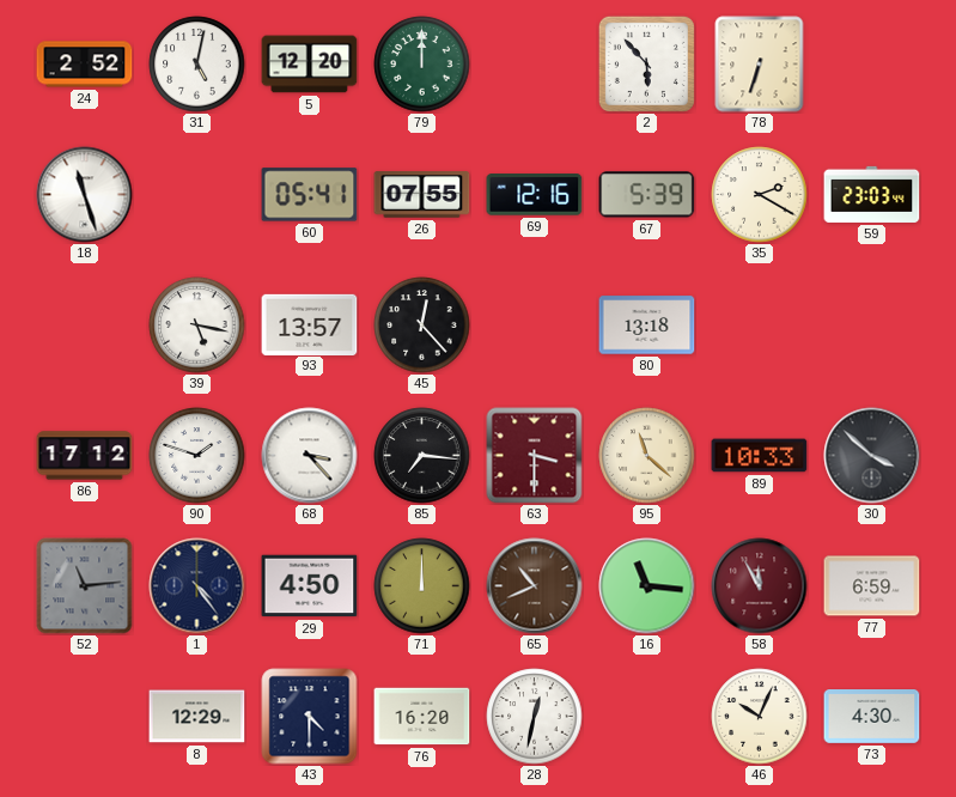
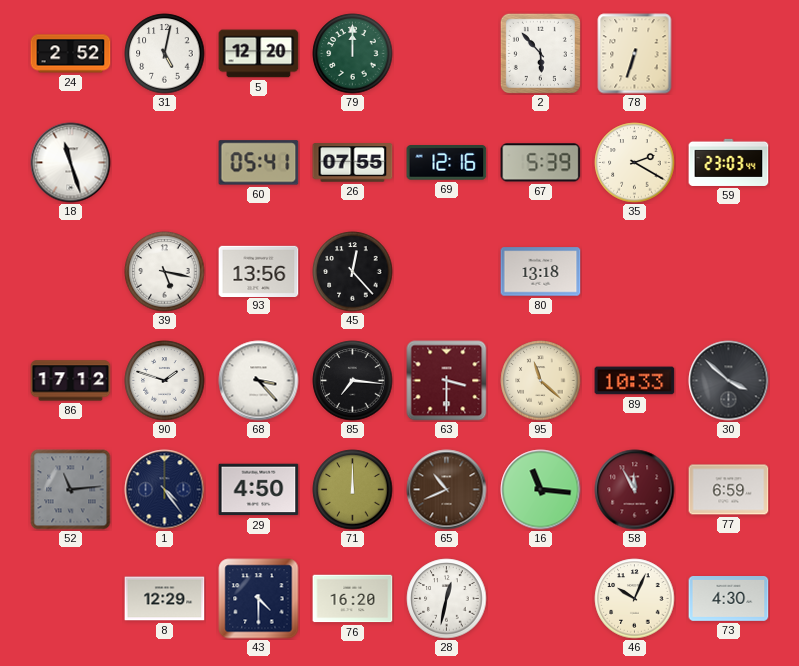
93: 13:57 -> 13:56
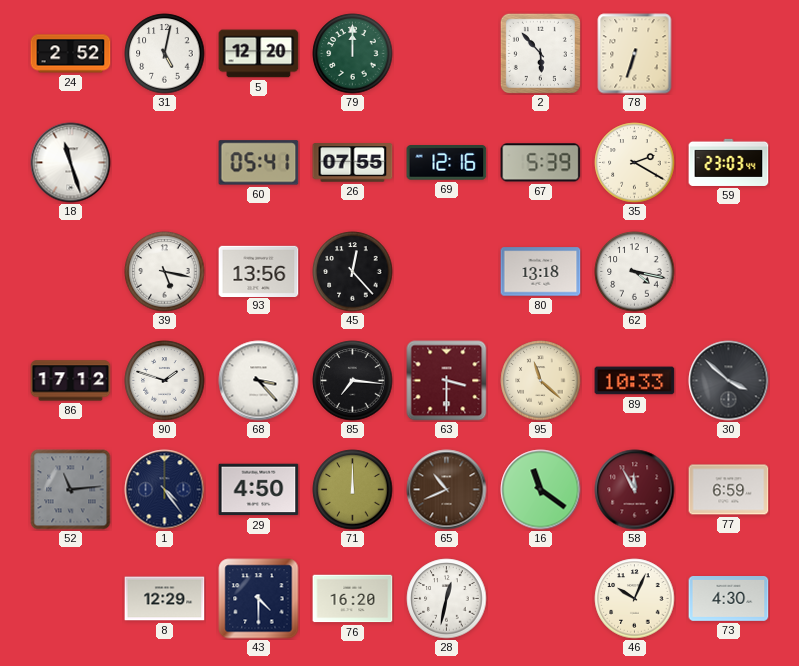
62: none -> 4:17
16: 11:16 -> 11:21
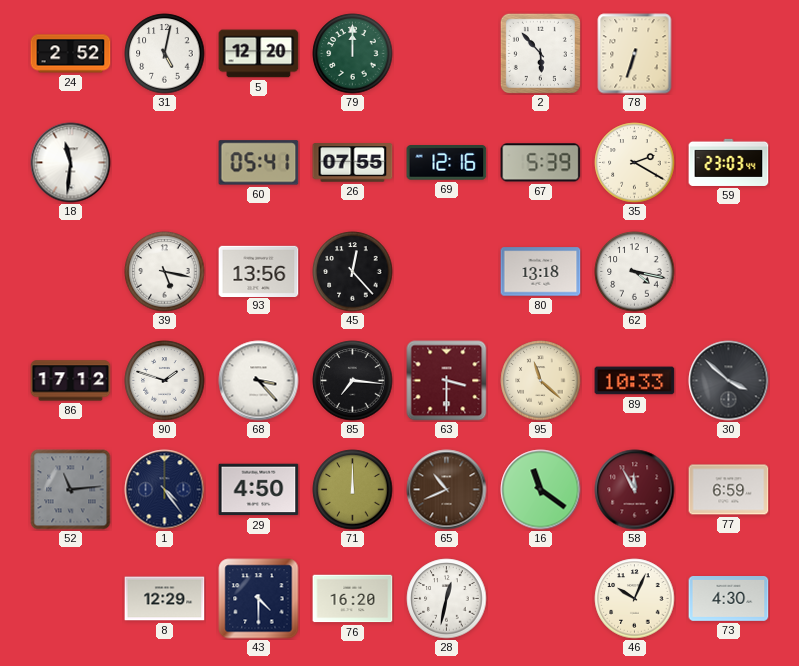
18: 11:27 -> 11:31
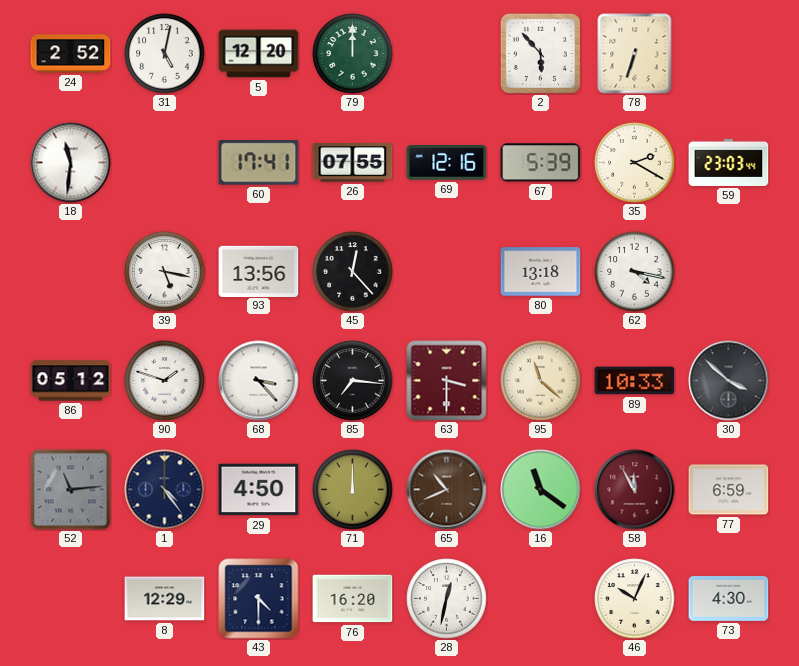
60: 05:41 -> 17:41
86: 17:12 -> 05:12
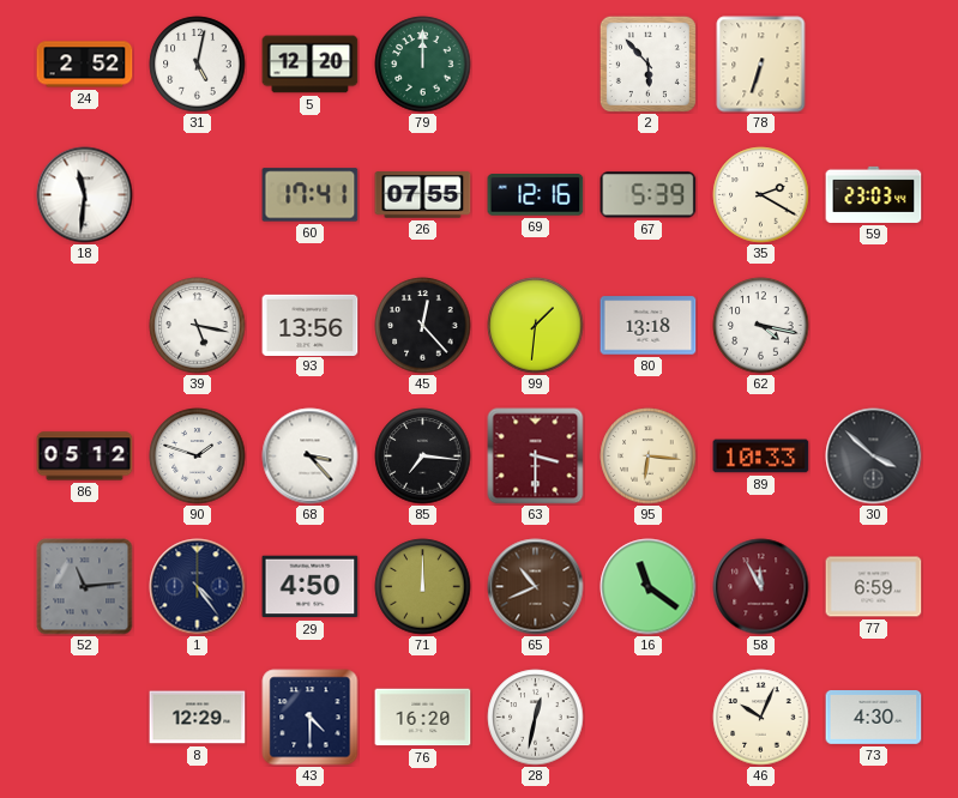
99: none -> 1:31
95: 11:22 -> 6:16
